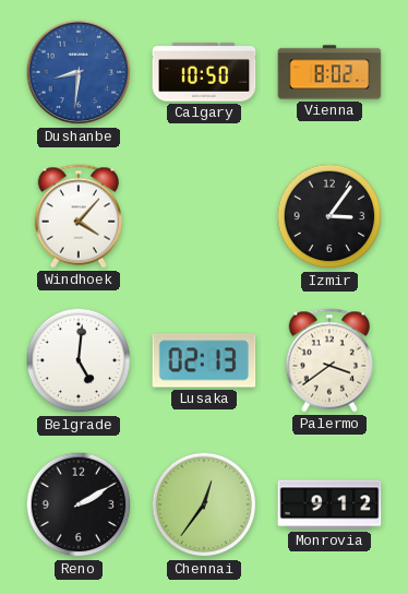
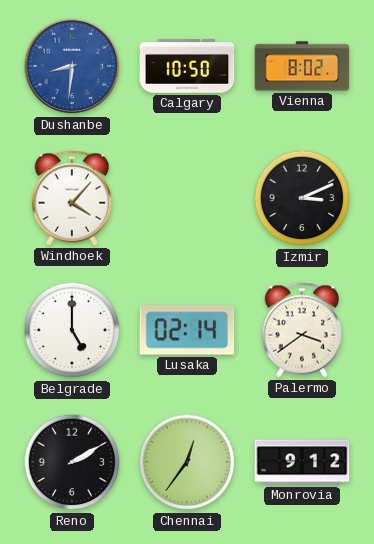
Izmir: 3:06 -> 3:11
Belgrade: 5:01 -> 5:00
Lusaka: 02:13 -> 02:14
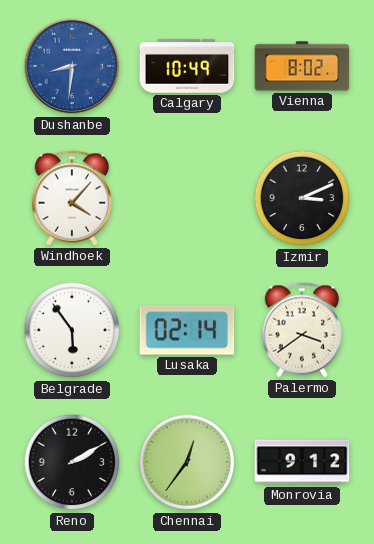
Calgary: 10:50 -> 10:49
Belgrade: 5:00 -> 5:54
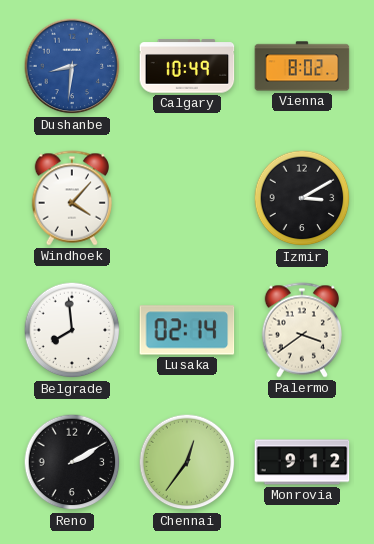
Izmir: 3:11 -> 3:10
Belgrade: 5:54 -> 7:59
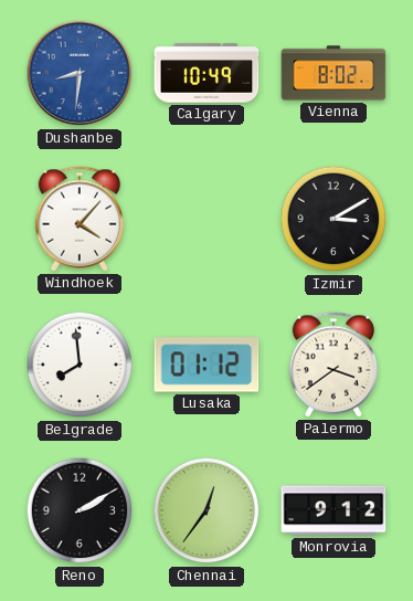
Lusaka: 02:14 -> 01:12
